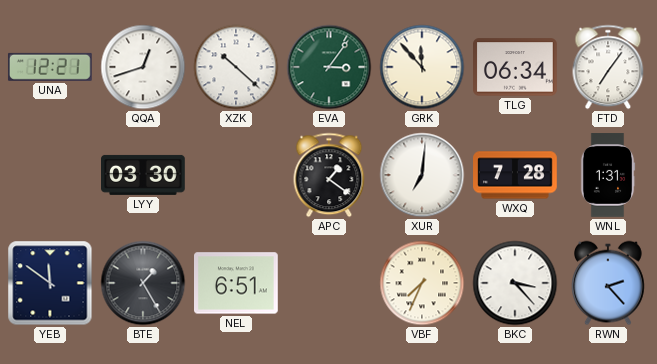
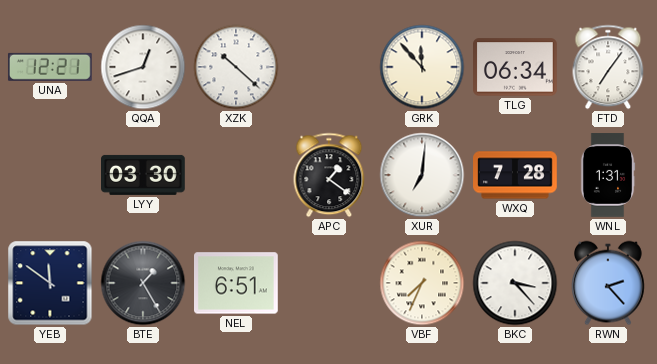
EVA: 3:06 -> none
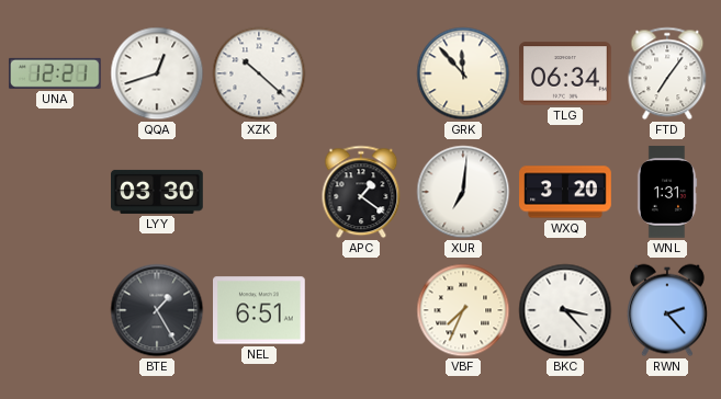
WXQ: 7:28 -> 3:20
YEB: 11:51 -> none
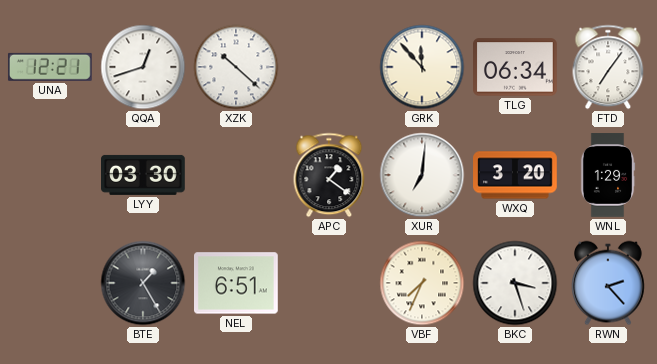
WNL: 1:31 -> 1:29
BKC: 3:23 -> 3:27
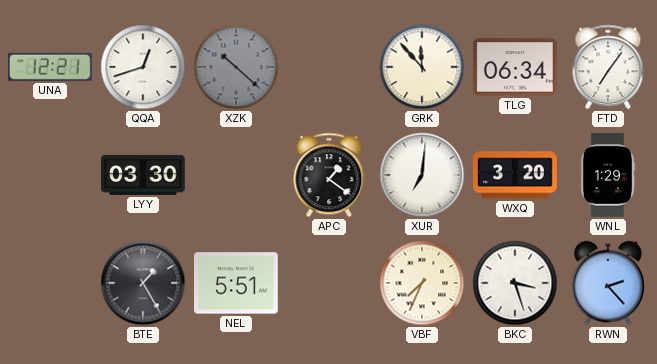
XZK dial: white -> grey
NEL: 6:51 -> 5:51
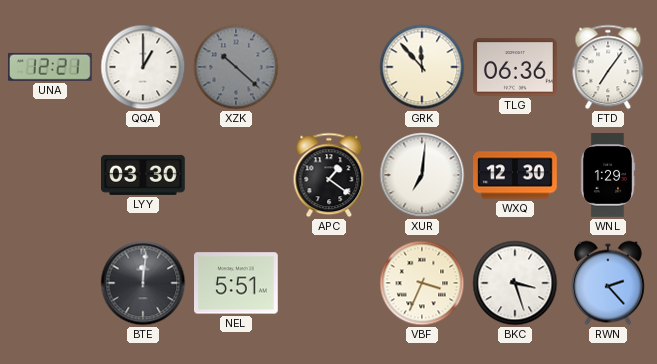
QQA: 12:42 -> 1:00
TLG: 06:34 -> 06:36
WXQ: 3:20 -> 12:30
BTE: 1:25 -> 12:01
VBF: 7:34 -> 3:34
